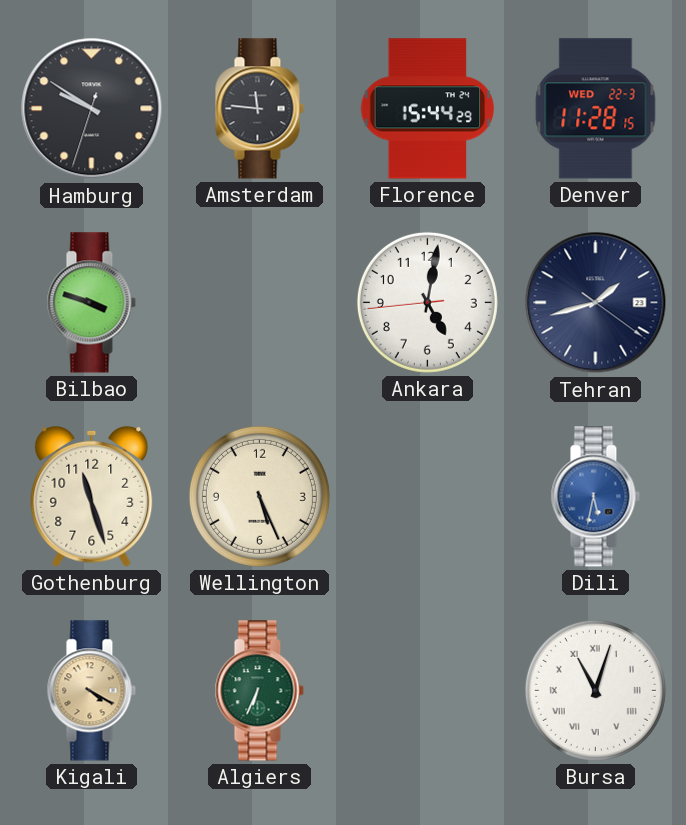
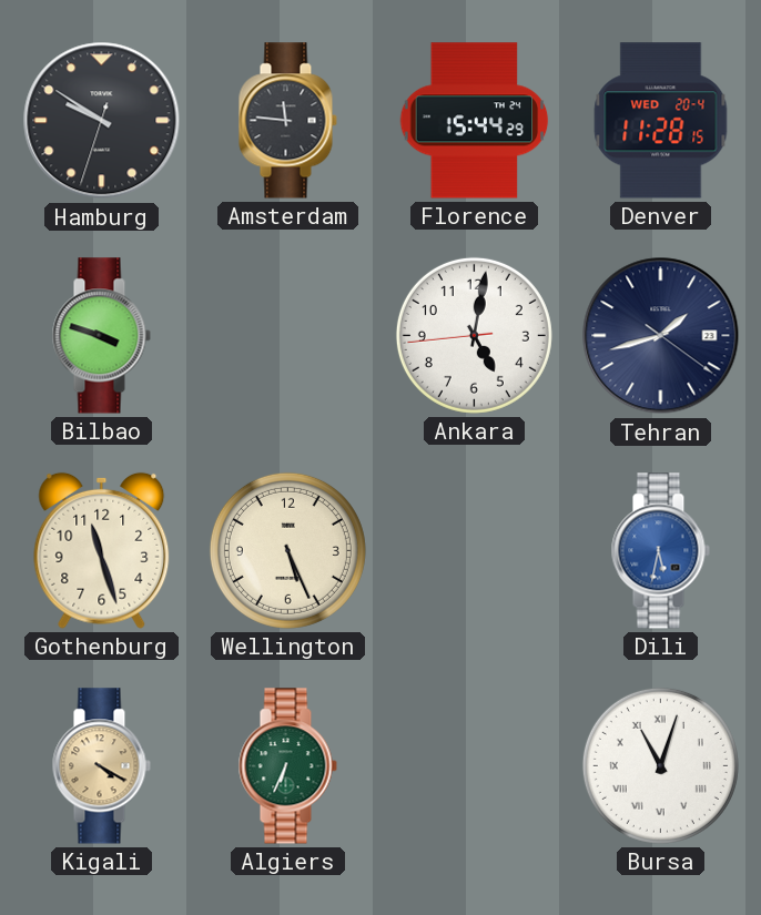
Denver date: WED 22-3 -> WED 20-4
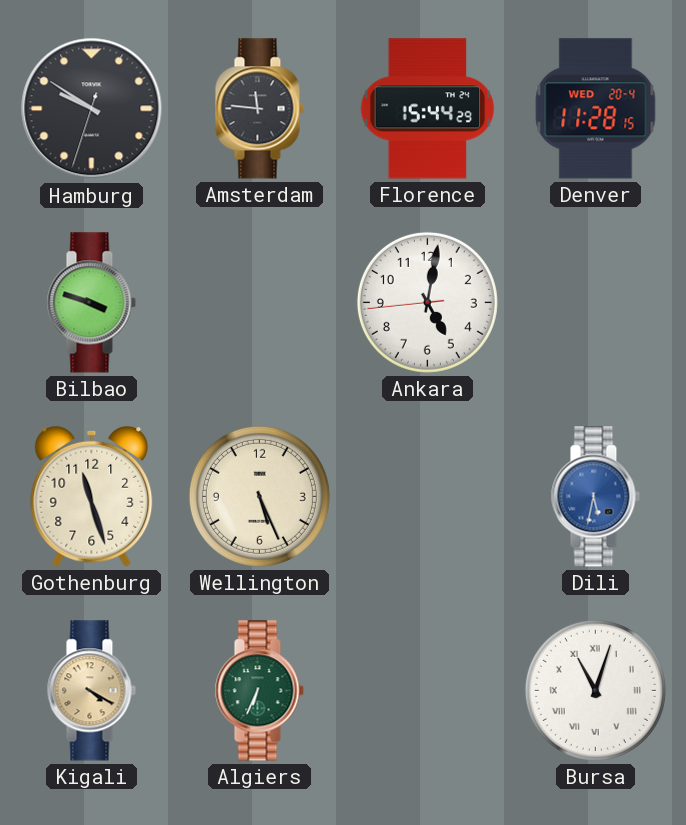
Tehran: 1:42 -> none
